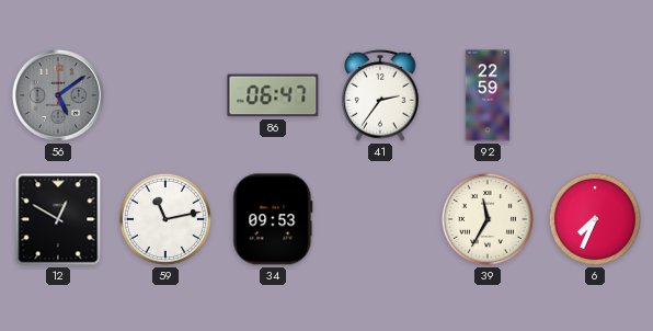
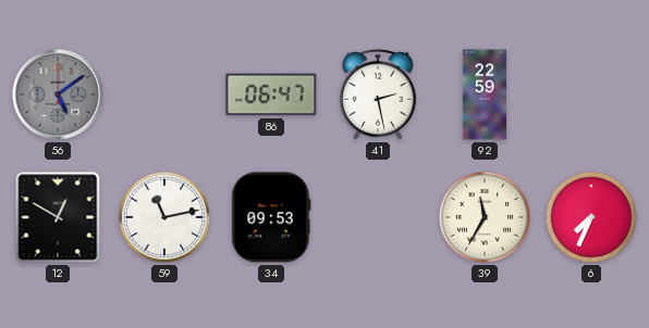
41: 2:36 -> 2:28
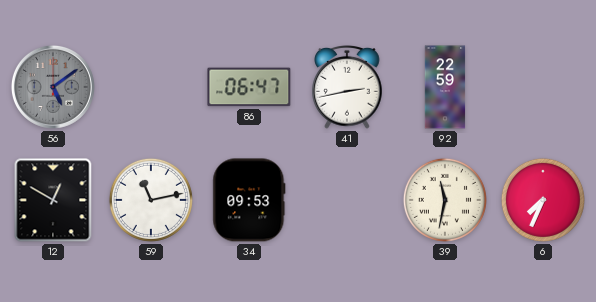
41: 2:28 -> 2:43
39: 11:35 -> 11:32
